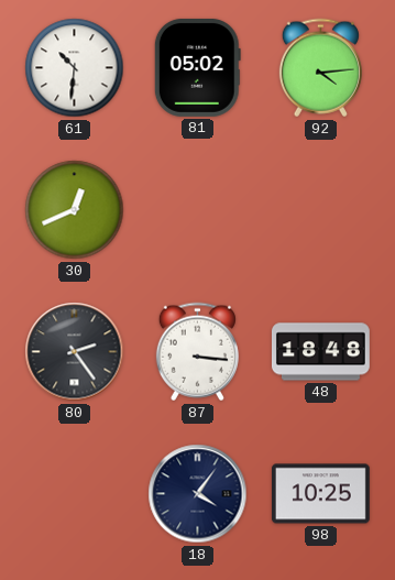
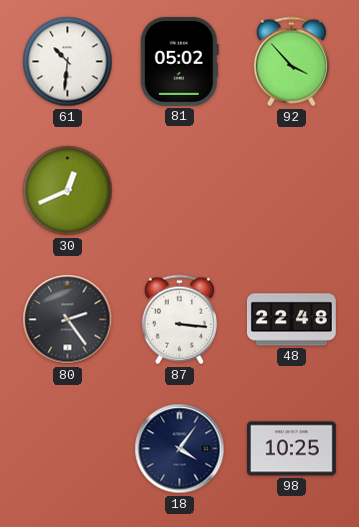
92: 4:14 -> 3:53
48: 18:48 -> 22:48
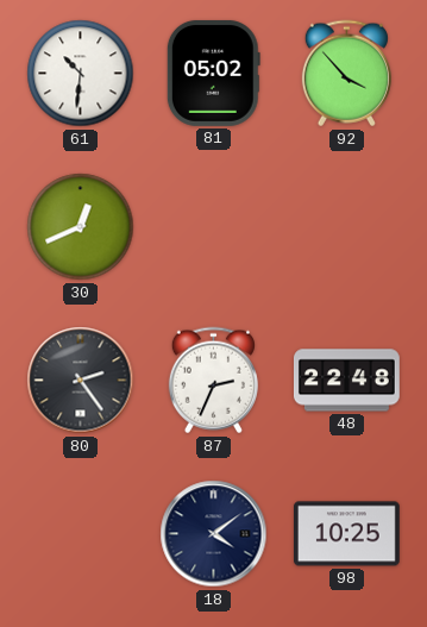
87: 3:16 -> 2:34
18: 4:06 -> 4:09
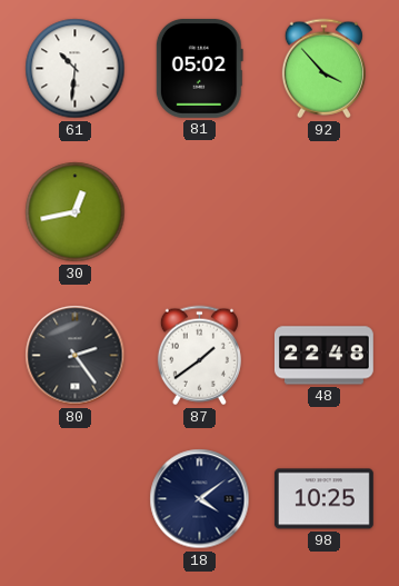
30: 12:41 -> 12:43
87: 2:34 -> 1:39
